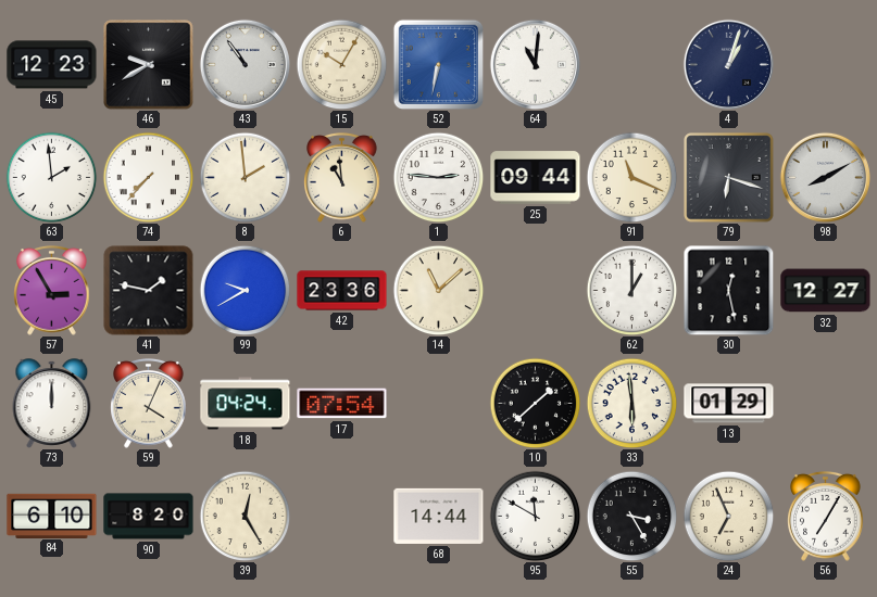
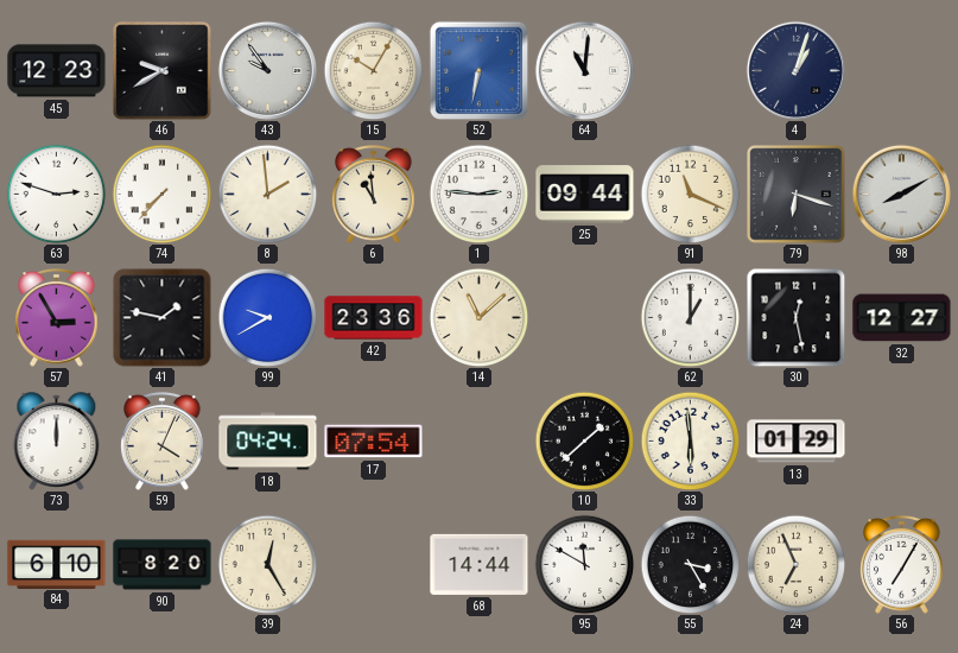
43: 10:54 -> 9:54
63: 1:59 -> 2:48
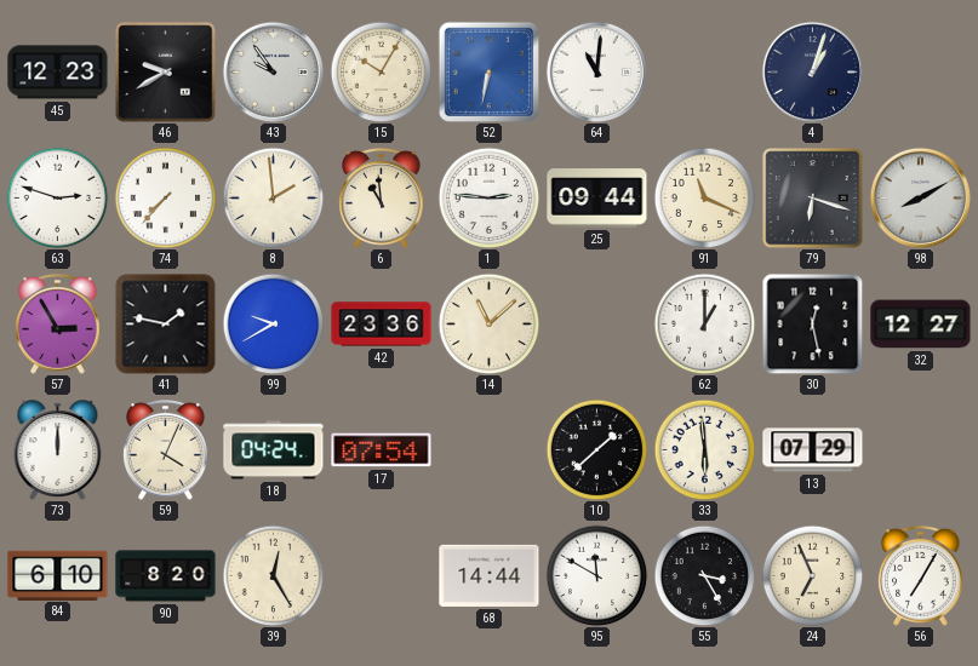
13: 01:29 -> 07:29
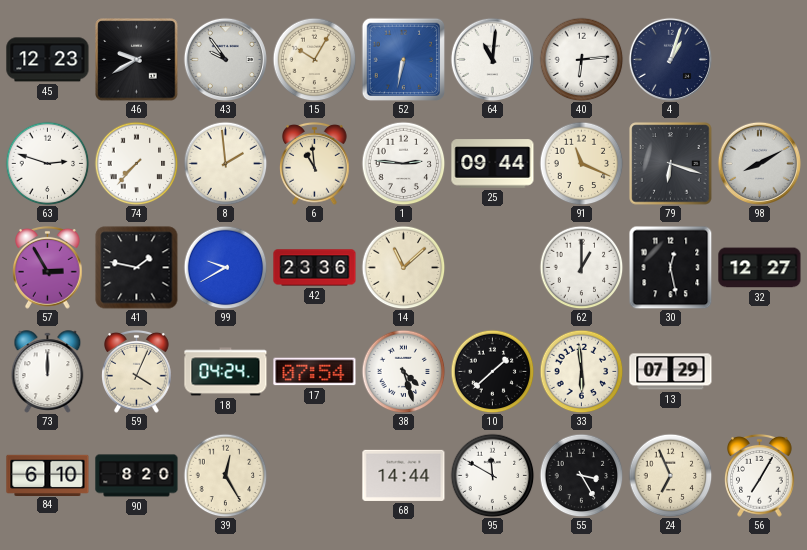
40: none -> 6:14
38: none -> 4:27
